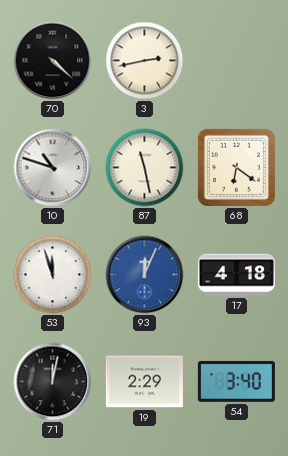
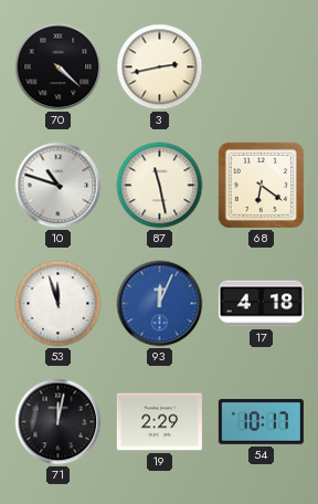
54: 3:40 -> 10:17
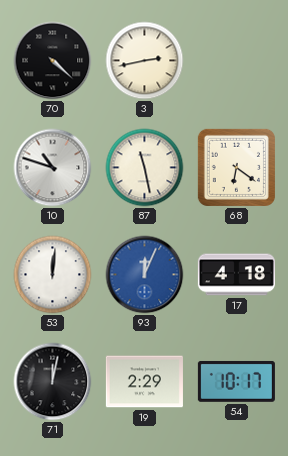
53: 11:57 -> 12:01
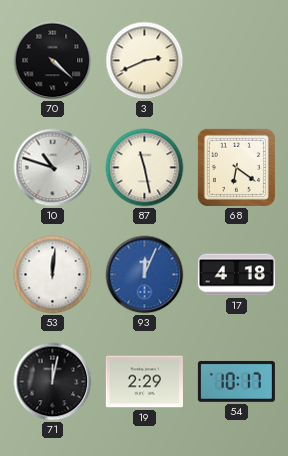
3: 2:43 -> 2:41
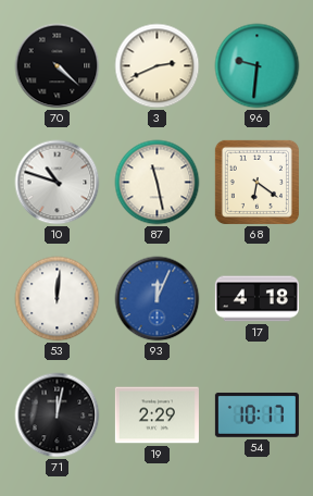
96: none -> 9:31
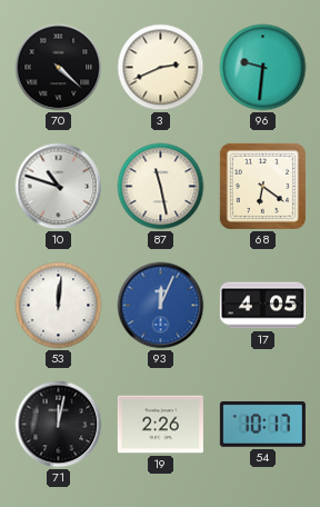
17: 4:18 -> 4:05
19: 2:29 -> 2:26
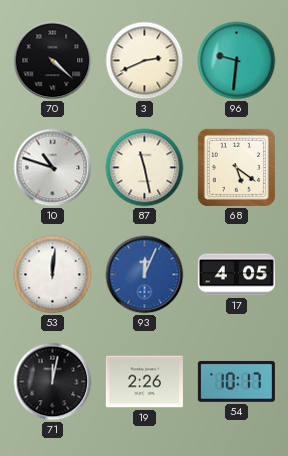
68: 6:21 -> 5:21
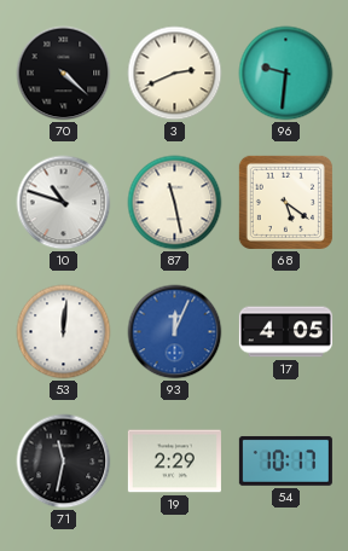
71: 12:02 -> 11:32
19: 2:26 -> 2:29
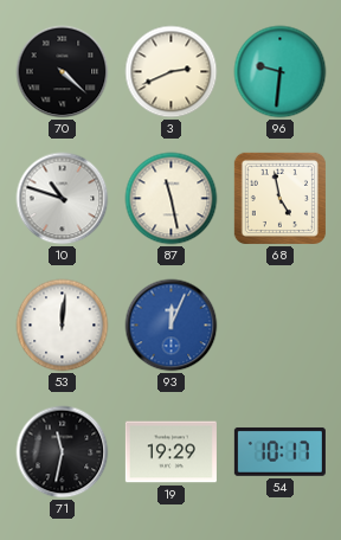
68: 5:21 -> 4:58
17: 4:05 -> none
19: 2:29 -> 19:29
